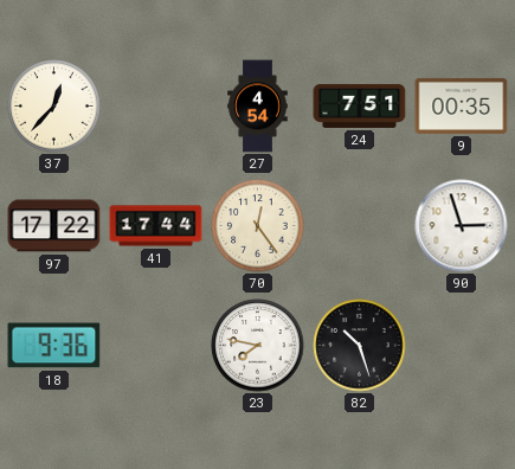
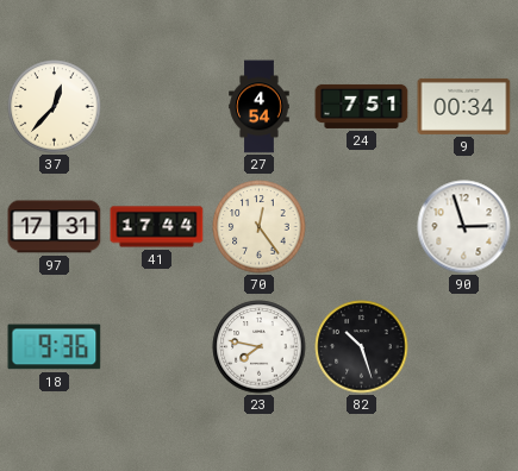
9: 00:35 -> 00:34
97: 17:22 -> 17:31
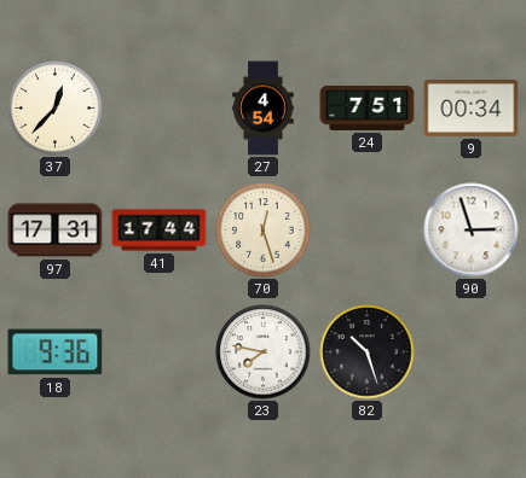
70: 12:24 -> 12:27
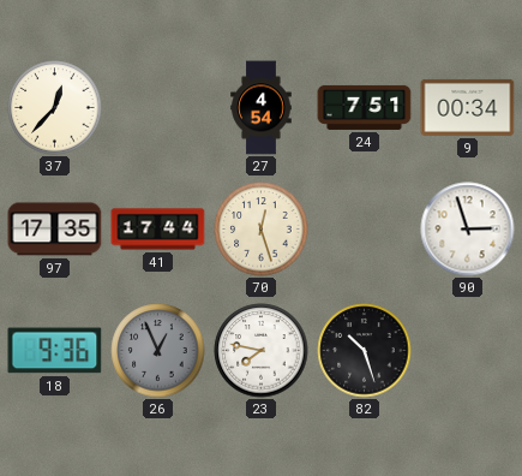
97: 17:31 -> 17:35
26: none -> 12:56
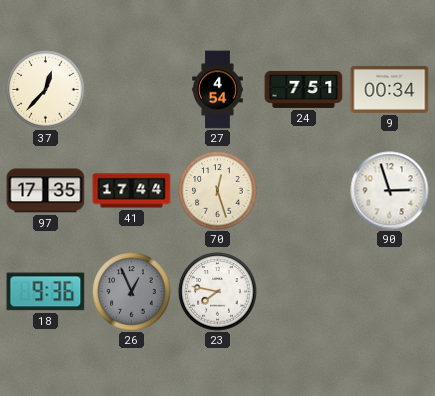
82: 10:27 -> none
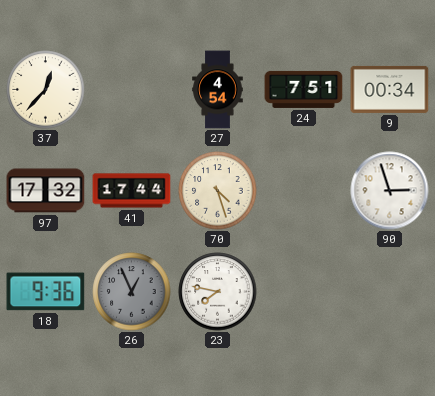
97: 17:35 -> 17:32
70: 12:27 -> 4:27
